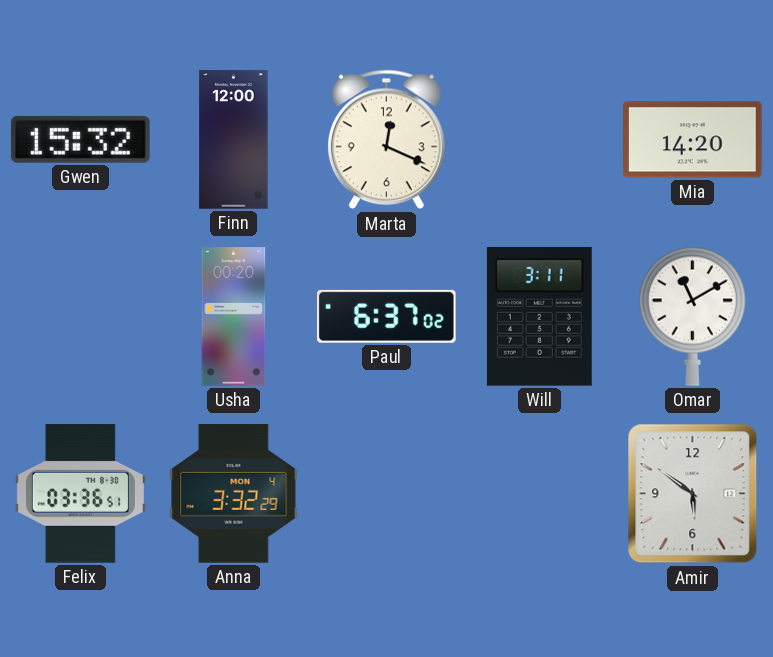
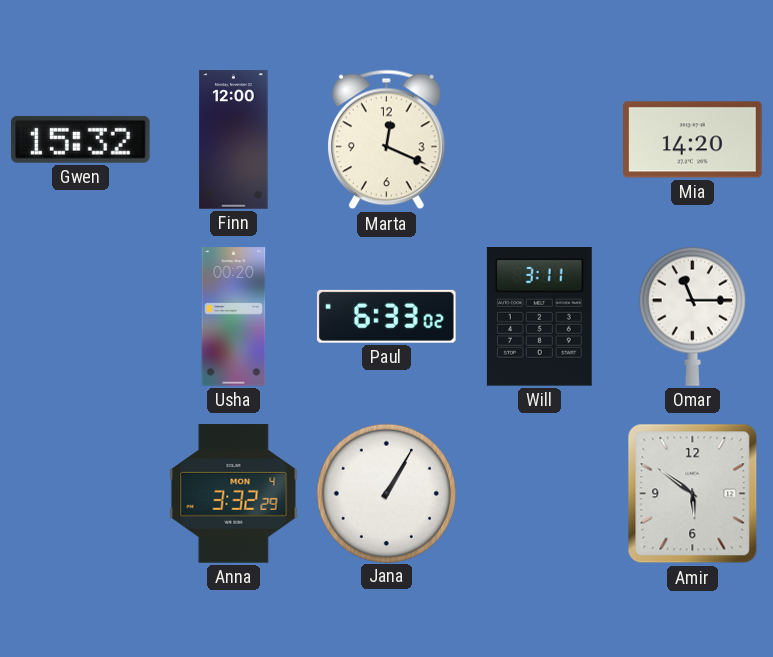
Paul: 6:37 -> 6:33
Omar: 11:10 -> 11:15
Felix: 03:36 -> none
Jana: none -> 1:05
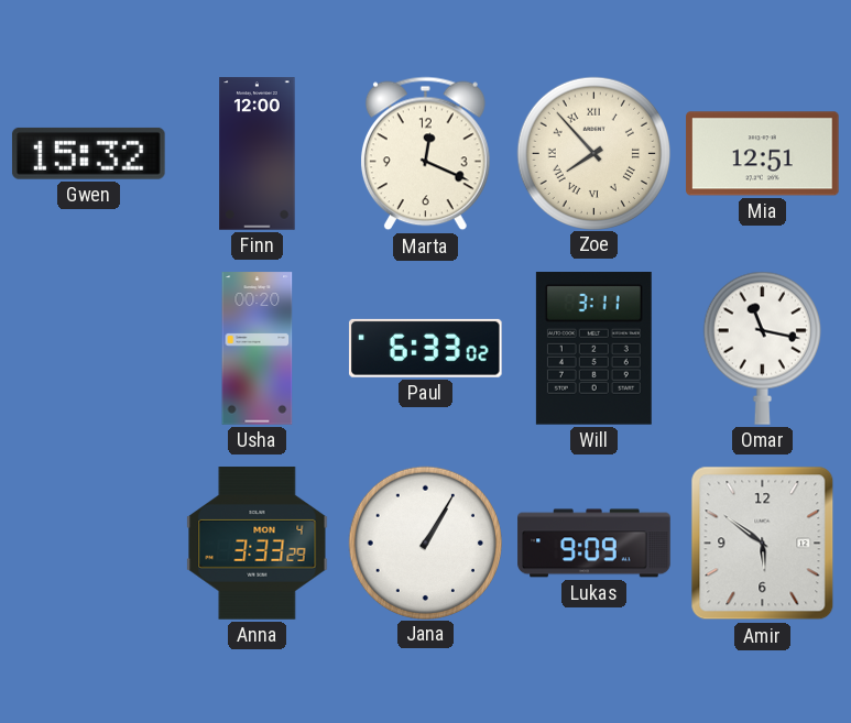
Zoe: none -> 7:53
Mia: 14:20 -> 12:51
Omar: 11:15 -> 11:17
Anna: 3:32 -> 3:33
Lukas: none -> 9:09
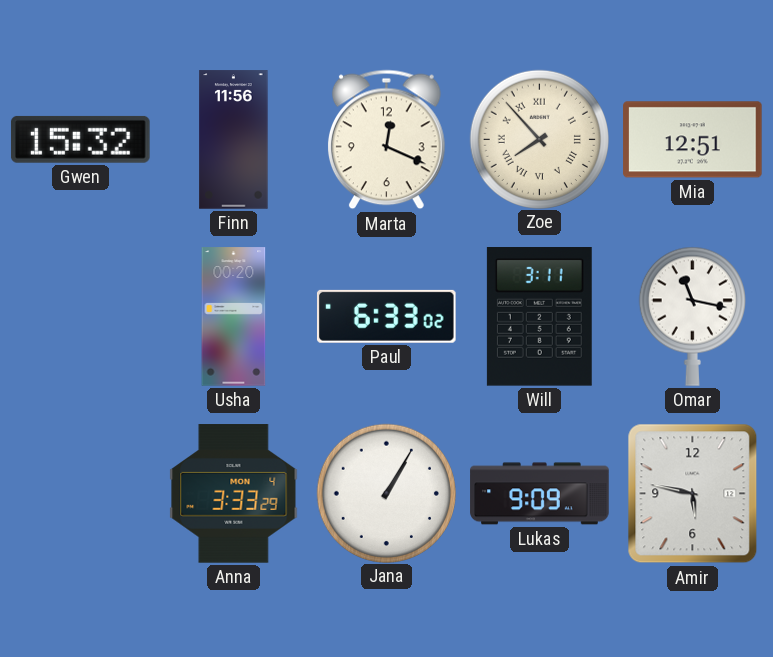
Finn: 12:00 -> 11:56
Amir: 5:51 -> 5:47
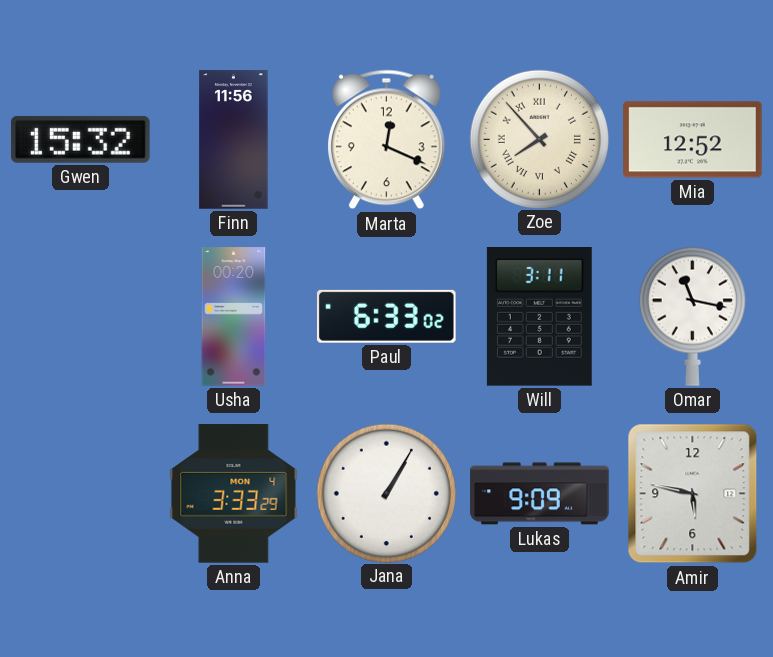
Mia: 12:51 -> 12:52
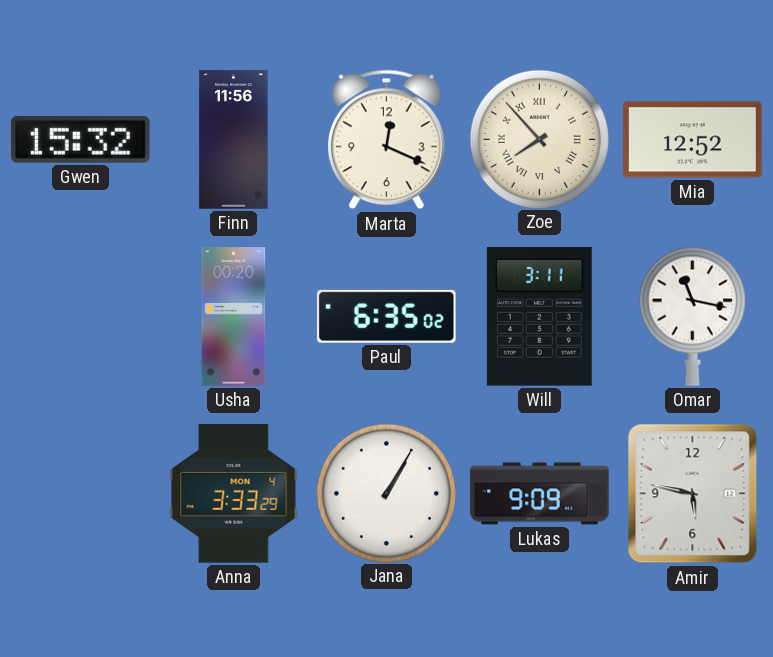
Paul: 6:33 -> 6:35
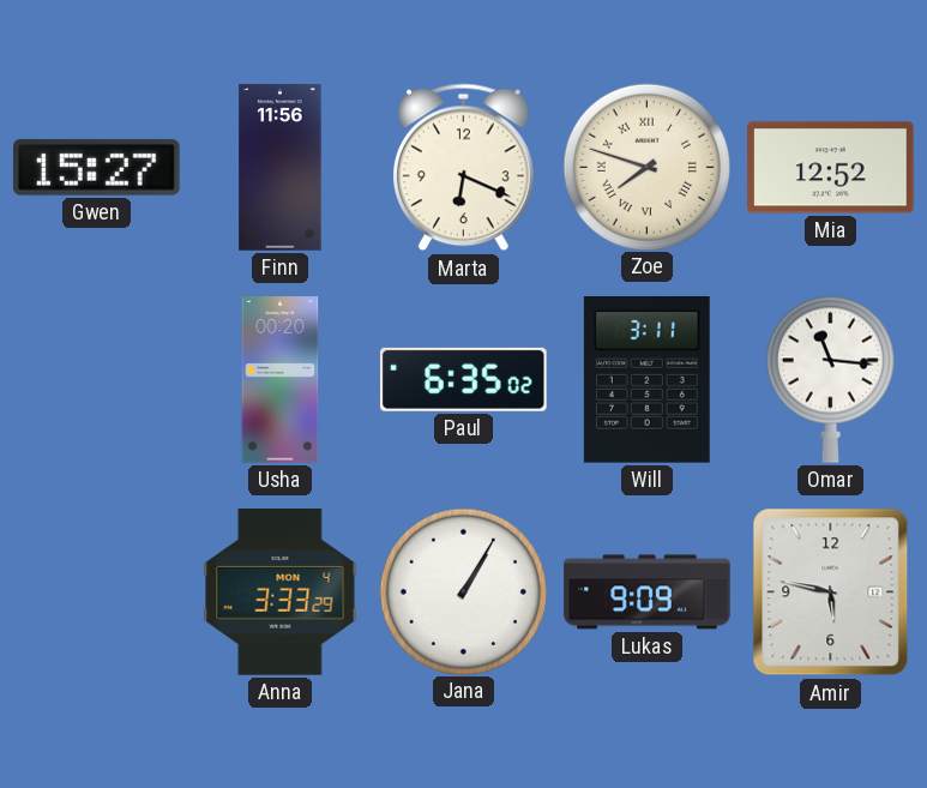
Gwen: 15:32 -> 15:27
Marta: 12:19 -> 6:19
Zoe: 7:53 -> 7:48
Omar: 11:17 -> 11:16
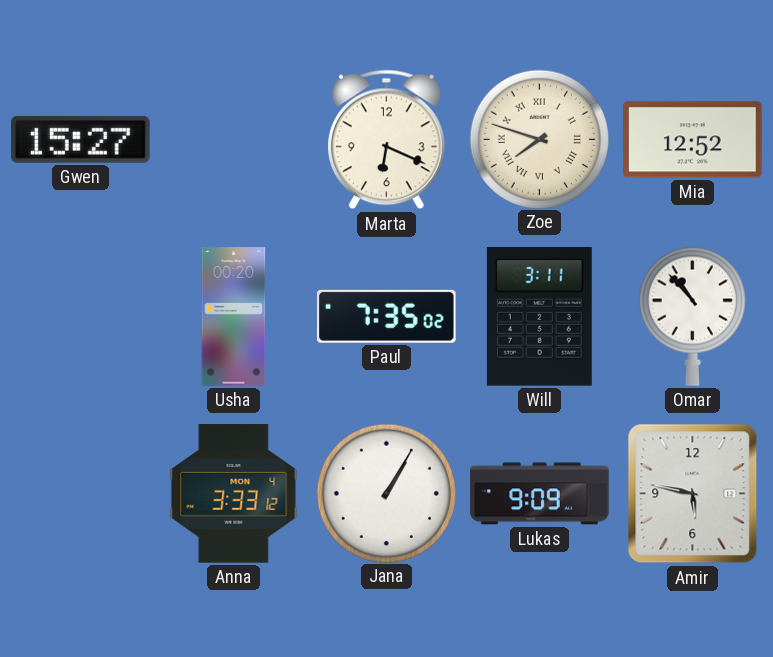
Finn: 11:56 -> none
Paul: 6:35 -> 7:35
Omar: 11:16 -> 10:53
Anna: 3:33:29 -> 3:33:12
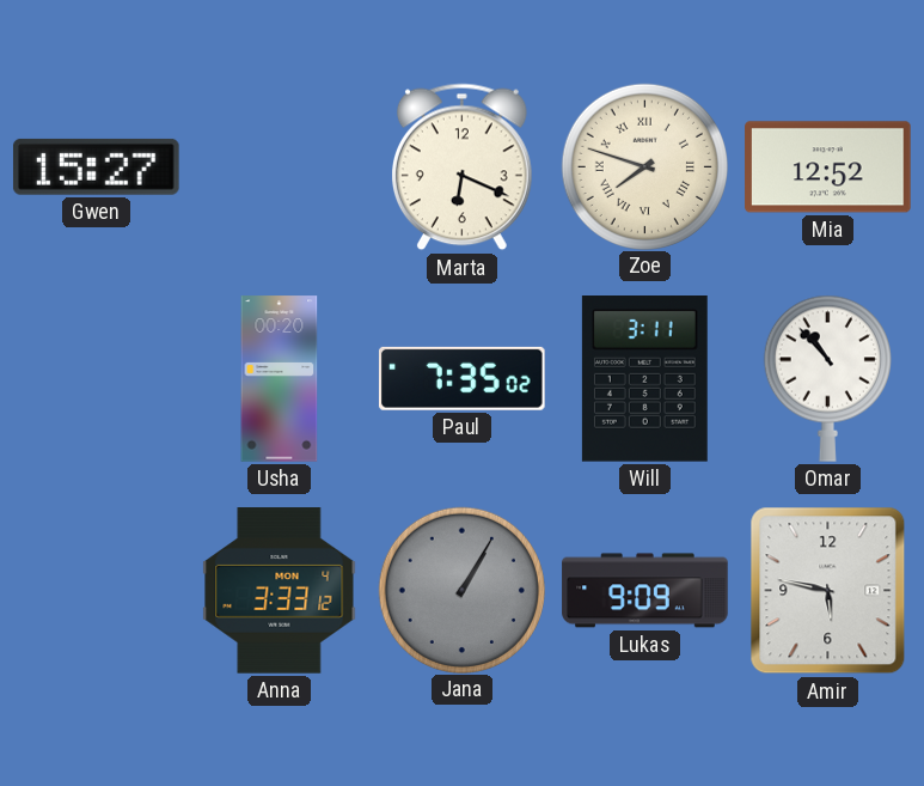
Jana dial: white -> grey
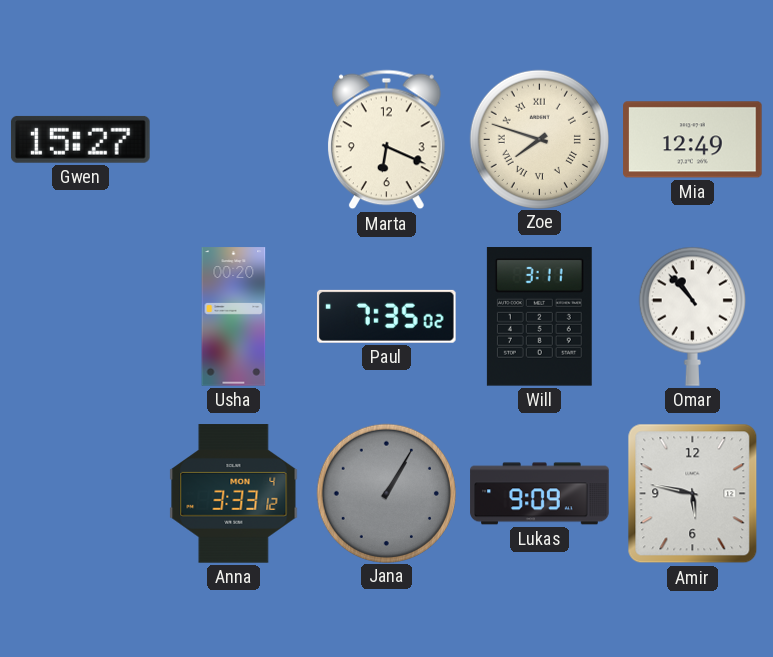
Mia: 12:52 -> 12:49
